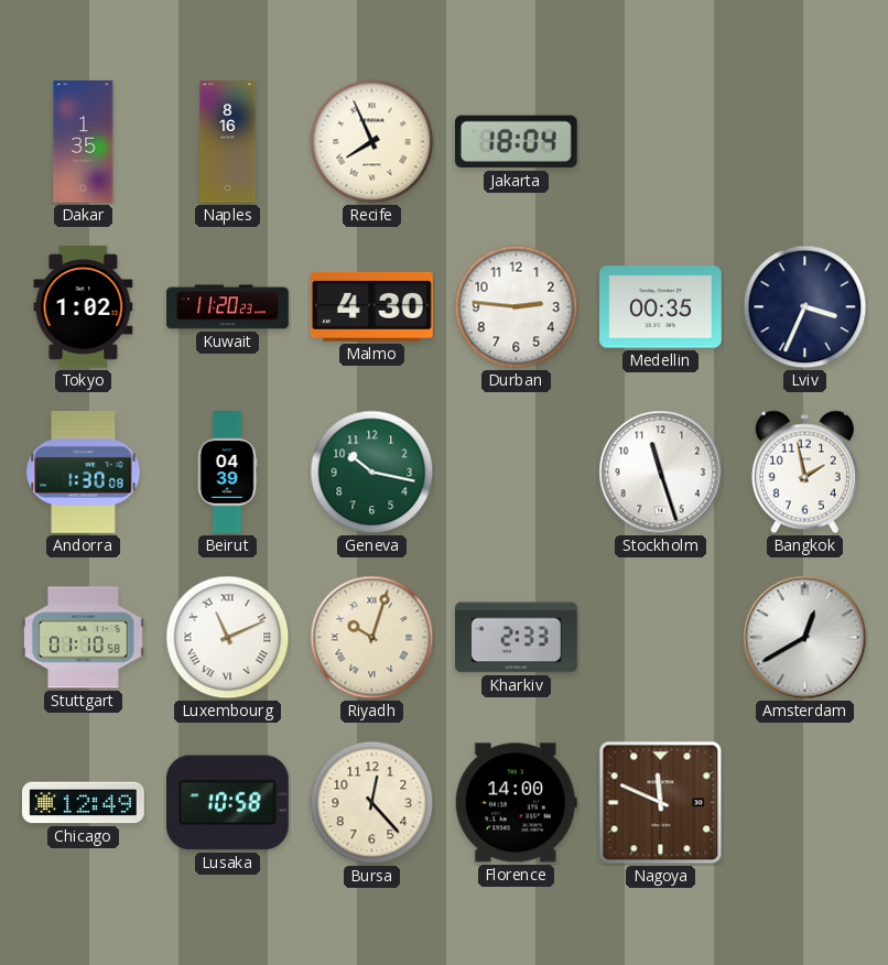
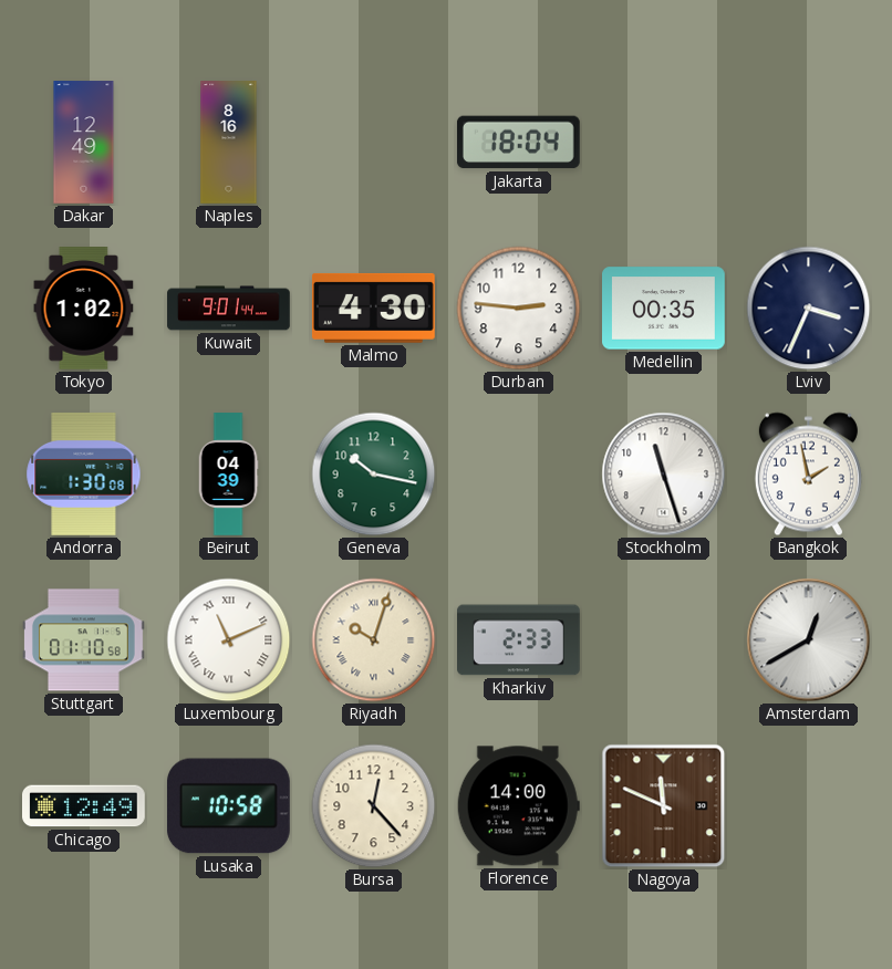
Dakar: 1:35 -> 12:49
Recife: 7:56 -> none
Kuwait: 11:20 -> 9:01
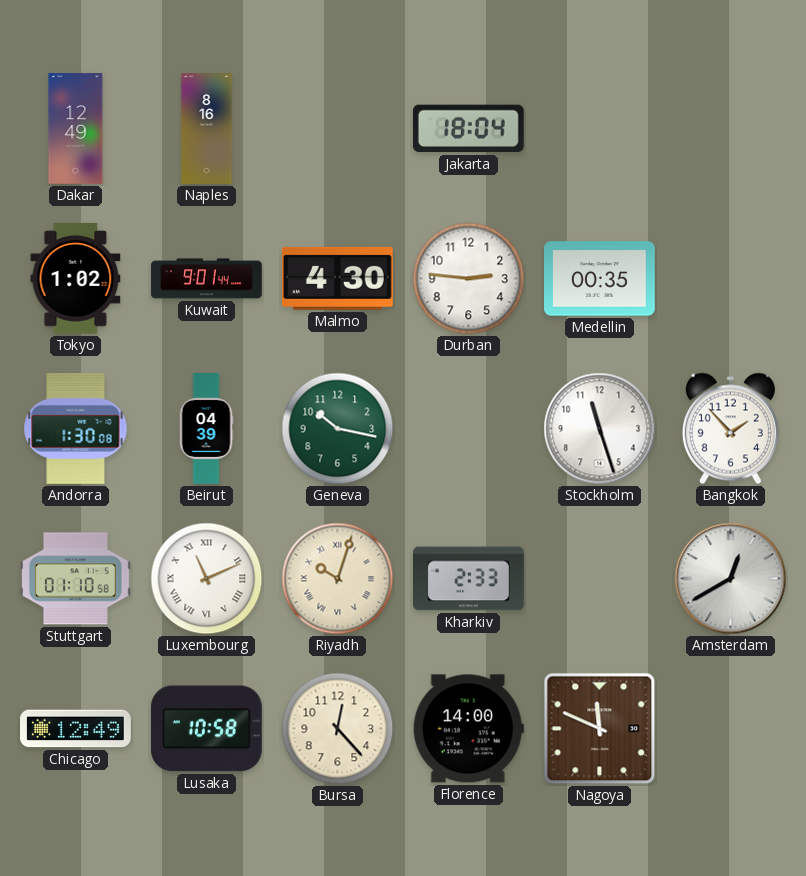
Lviv: 3:34 -> none
Bangkok: 1:58 -> 1:53
